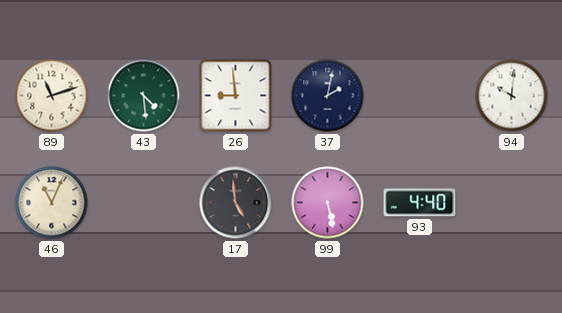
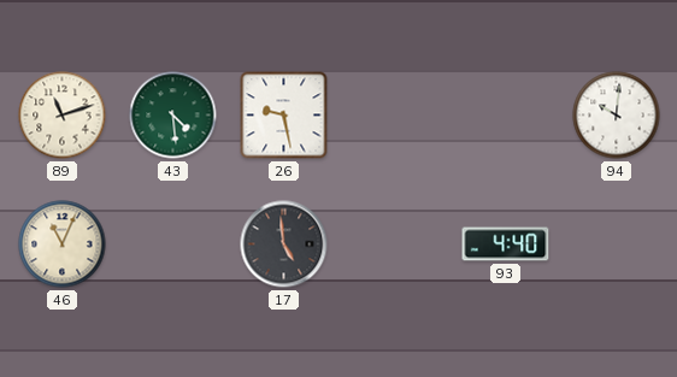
26: 8:59 -> 9:28
37: 2:02 -> none
99: 5:28 -> none
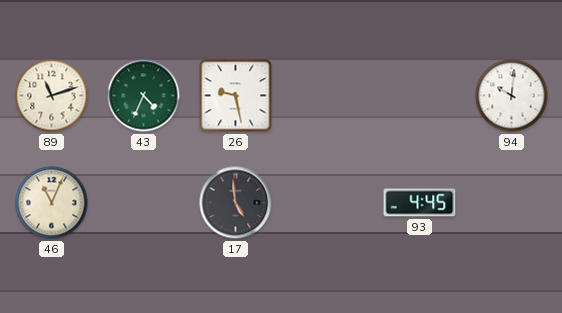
43: 4:29 -> 4:34
93: 4:40 -> 4:45
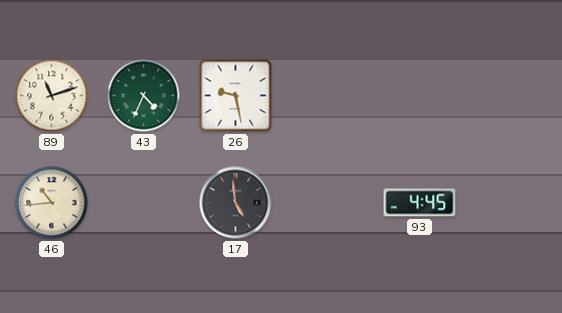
94: 10:01 -> none
46: 11:04 -> 10:44
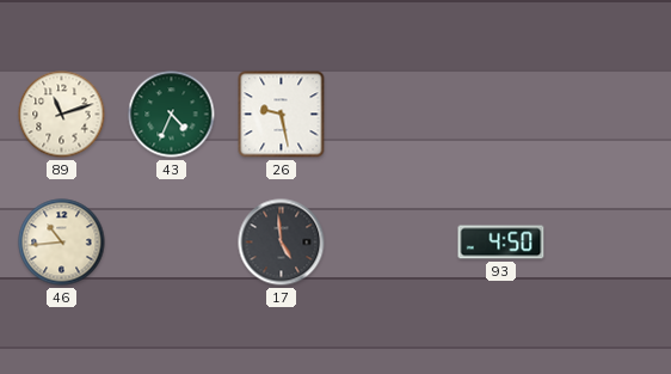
93: 4:45 -> 4:50
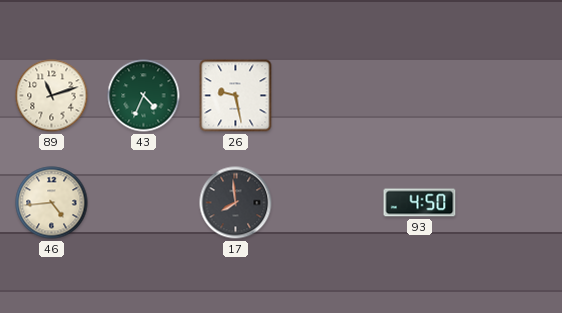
46: 10:44 -> 4:44
17: 4:59 -> 7:59
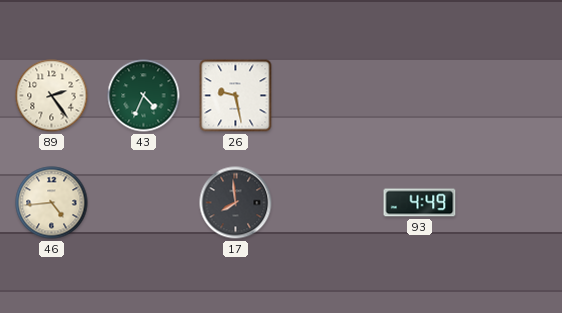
89: 11:12 -> 2:24
93: 4:50 -> 4:49
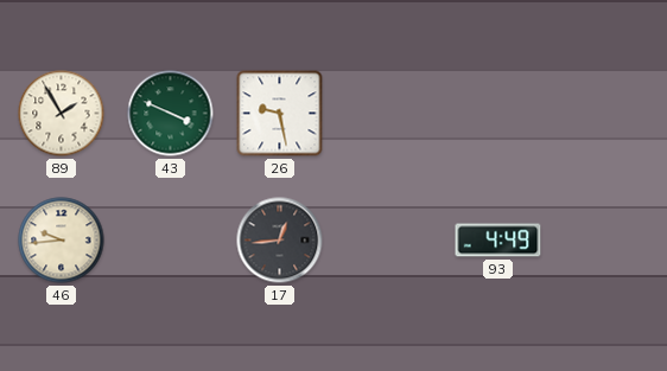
89: 2:24 -> 1:55
43: 4:34 -> 3:49
46: 4:44 -> 9:44
17: 7:59 -> 12:44
